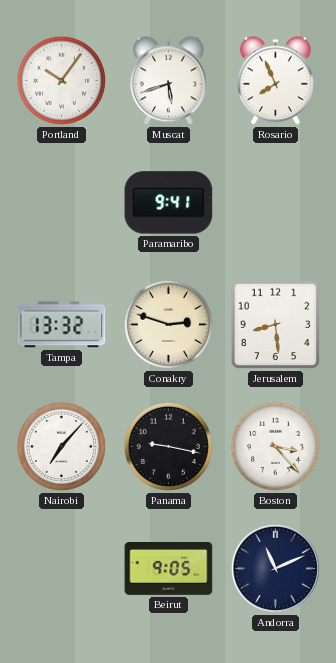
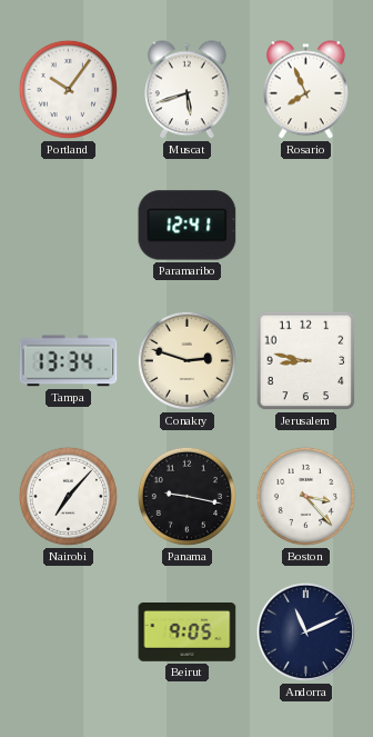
Paramaribo: 9:41 -> 12:41
Tampa: 13:32 -> 13:34
Jerusalem: 8:29 -> 8:47
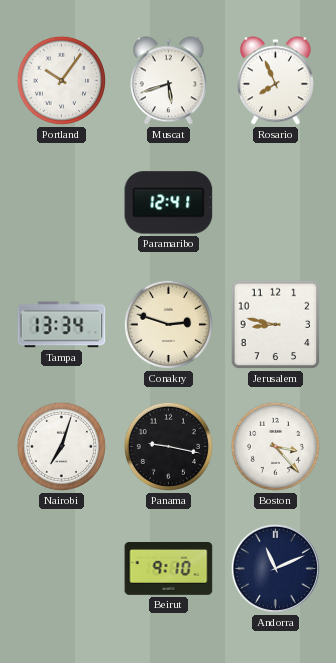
Nairobi: 7:07 -> 7:03
Beirut: 9:05 -> 9:10
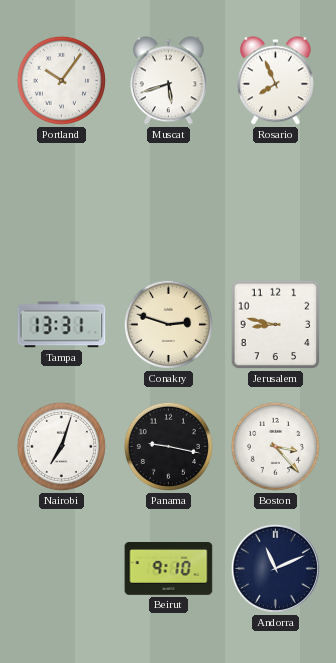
Paramaribo: 12:41 -> none
Tampa: 13:34 -> 13:31
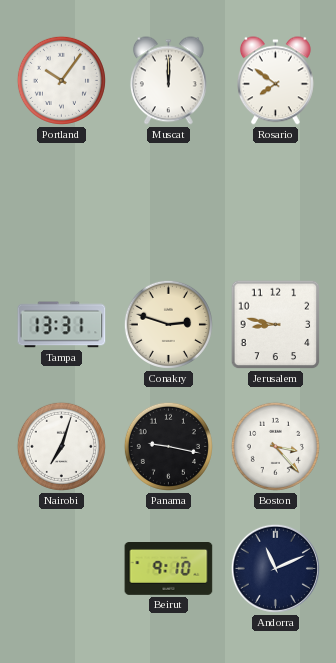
Muscat: 5:42 -> 12:00
Rosario: 7:56 -> 7:51
